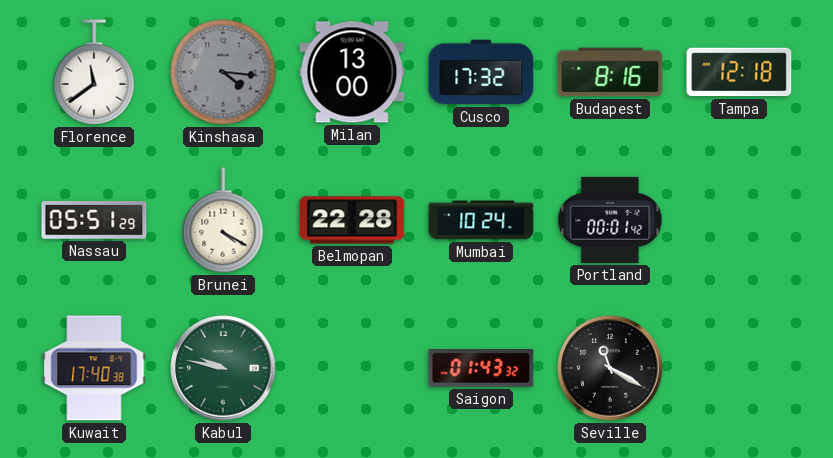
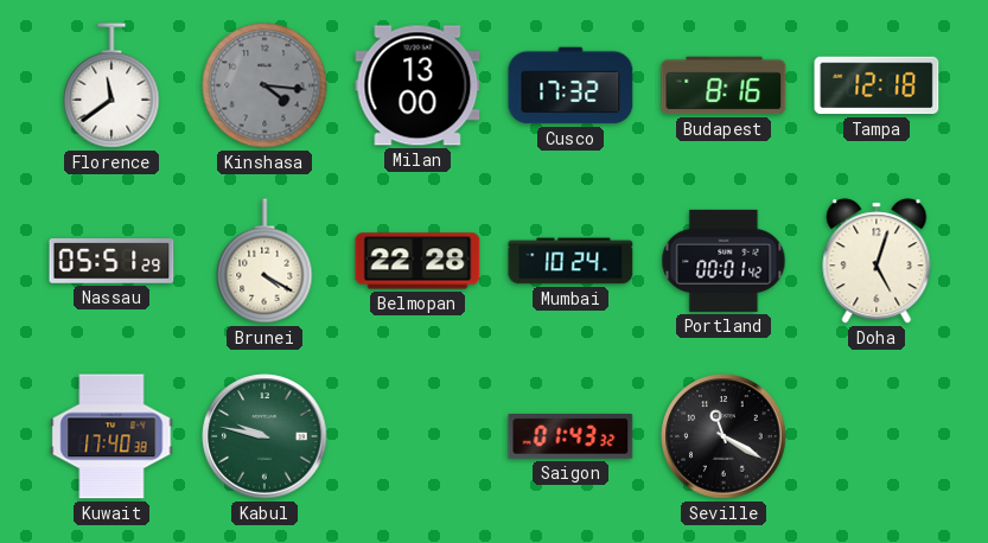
Doha: none -> 5:03
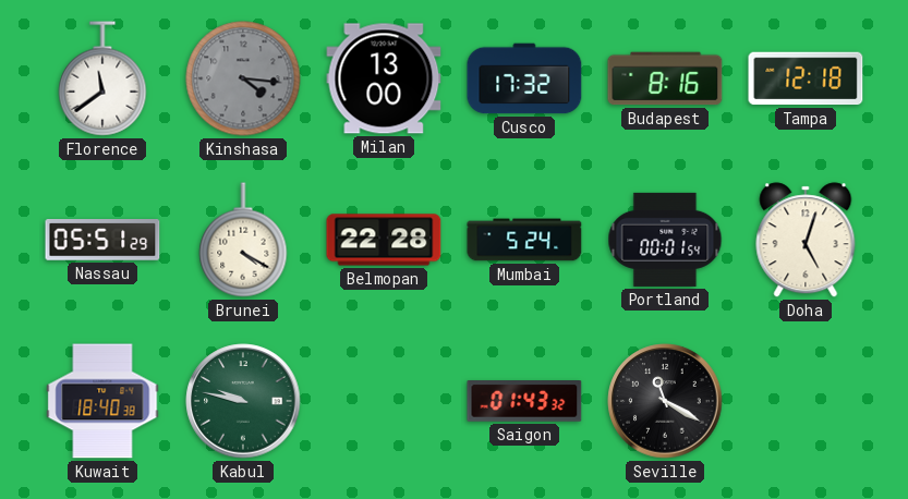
Mumbai: 10:24 -> 5:24
Portland: 00:01:42 -> 00:01:54
Kuwait: 17:40 -> 18:40
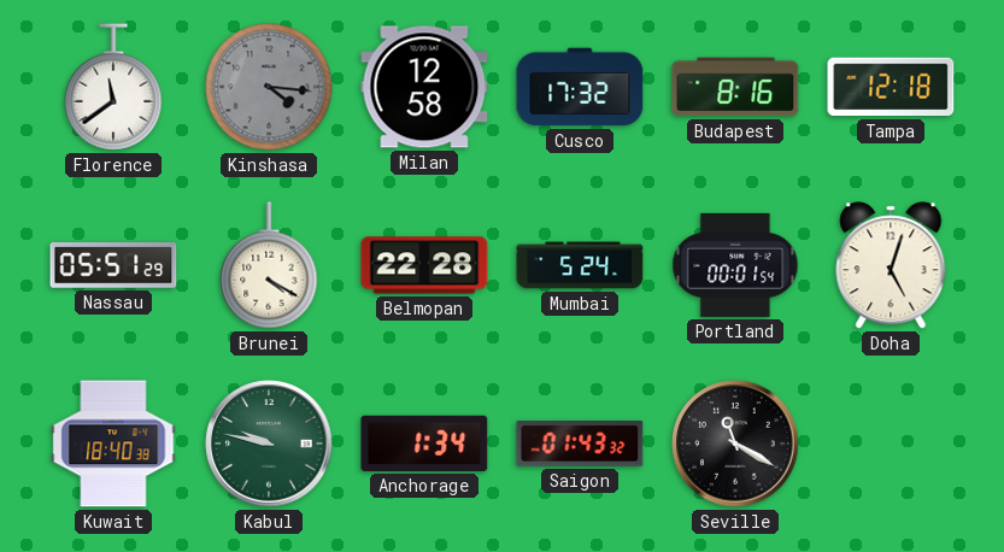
Milan: 13:00 -> 12:58
Anchorage: none -> 1:34
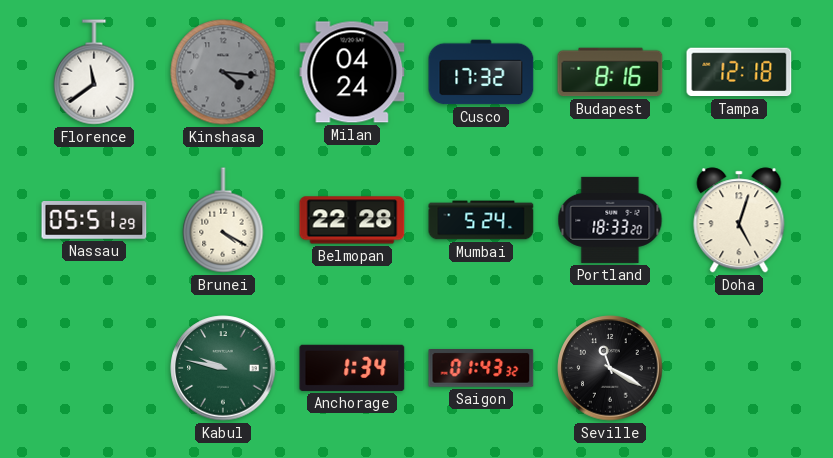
Milan: 12:58 -> 04:24
Portland: 00:01 -> 18:33
Kuwait: 18:40 -> none
